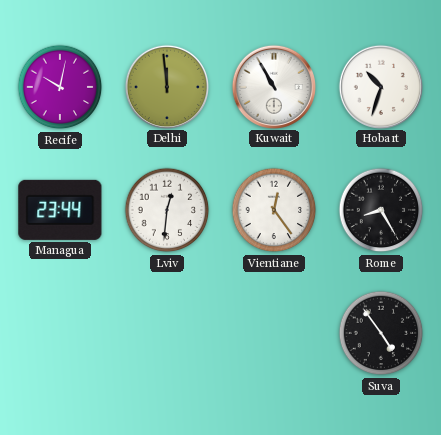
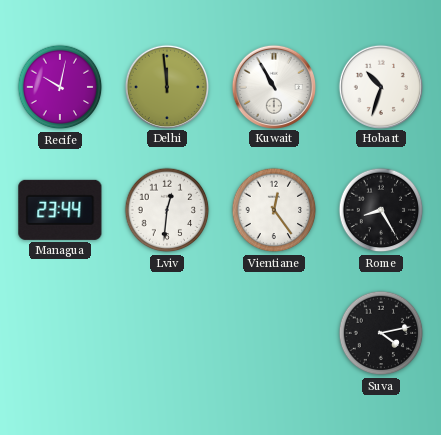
Suva: 4:54 -> 4:13
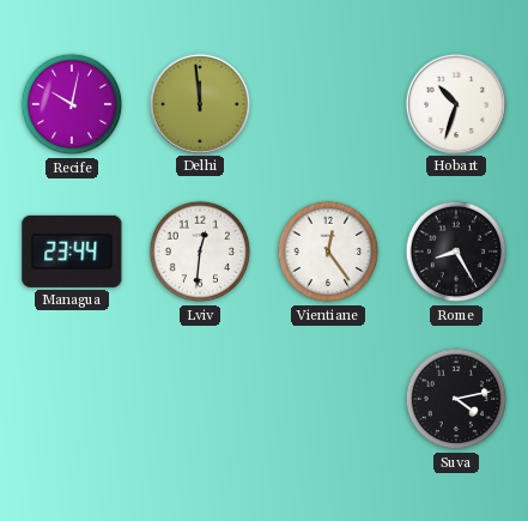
Kuwait: 10:55 -> none
